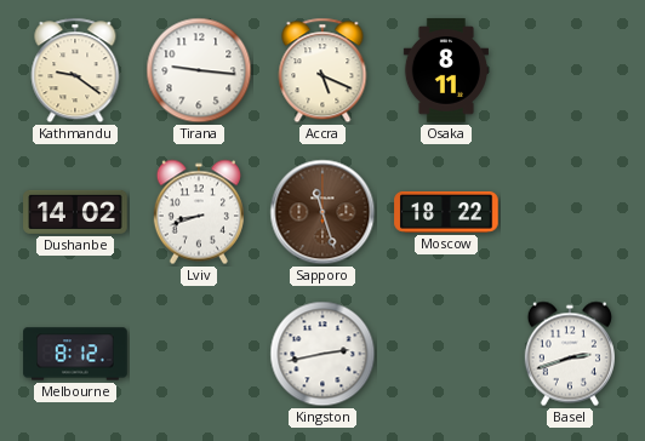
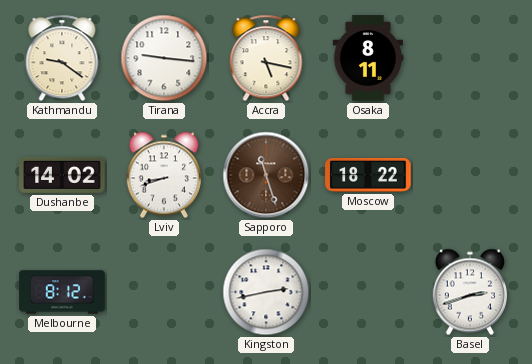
Accra: 5:19 -> 5:17
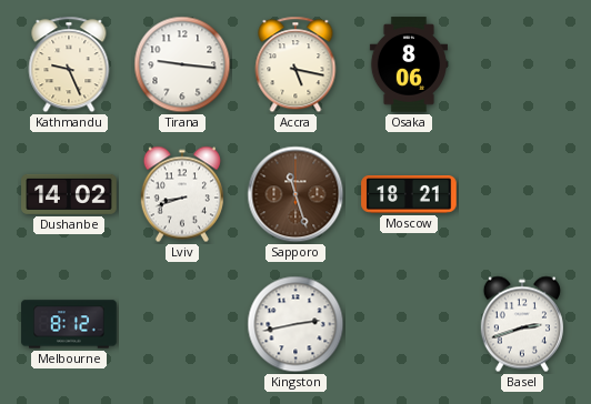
Kathmandu: 9:21 -> 9:26
Osaka: 8:11 -> 8:06
Moscow: 18:22 -> 18:21
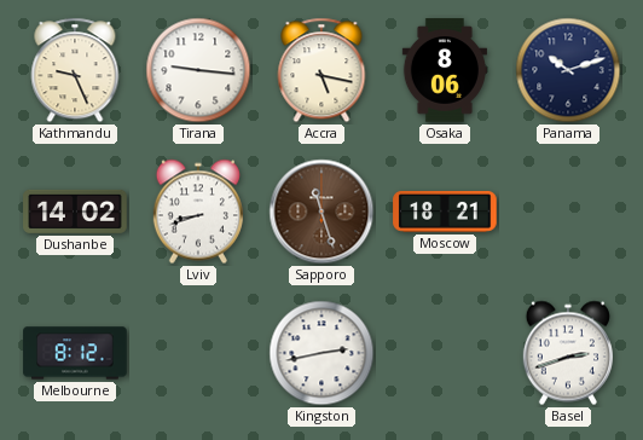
Panama: none -> 10:12
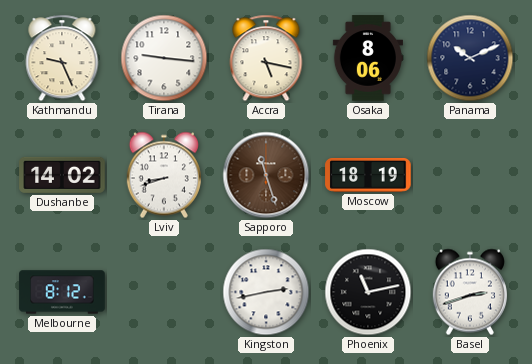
Panama: 10:12 -> 10:11
Moscow: 18:21 -> 18:19
Phoenix: none -> 11:13
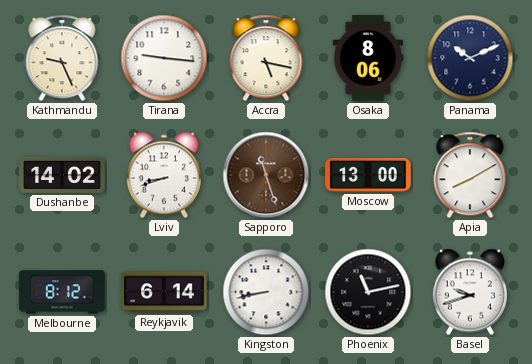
Moscow: 18:19 -> 13:00
Apia: none -> 8:10
Reykjavik: none -> 6:14
Kingston: 2:43 -> 8:43
Basel: 2:42 -> 9:42
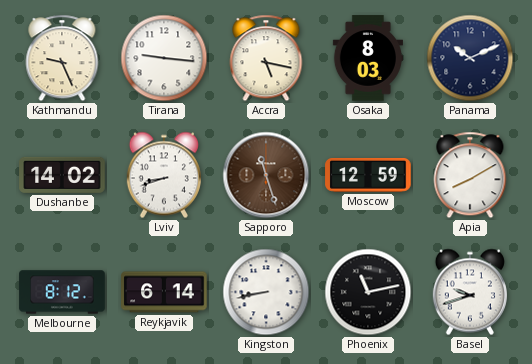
Osaka: 8:06 -> 8:03
Moscow: 13:00 -> 12:59
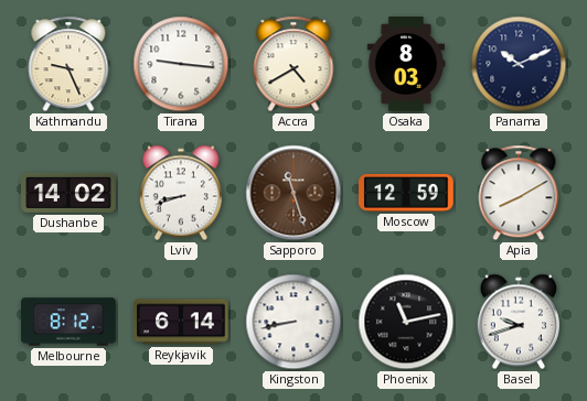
Accra: 5:17 -> 4:40
